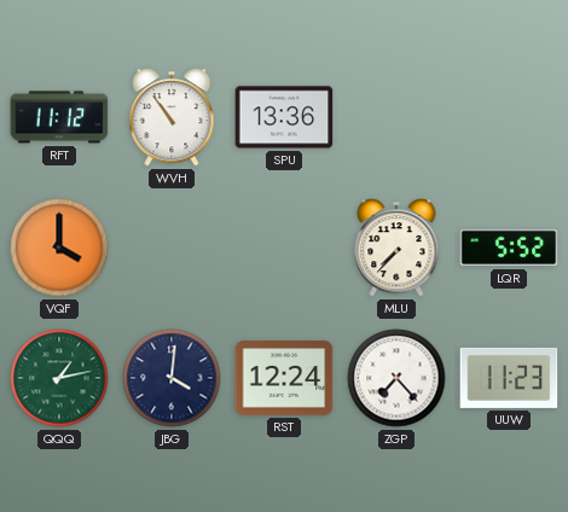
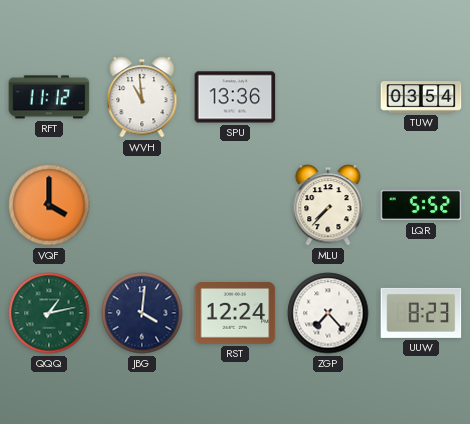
WVH: 10:54 -> 10:59
TUW: none -> 03:54
UUW: 11:23 -> 8:23
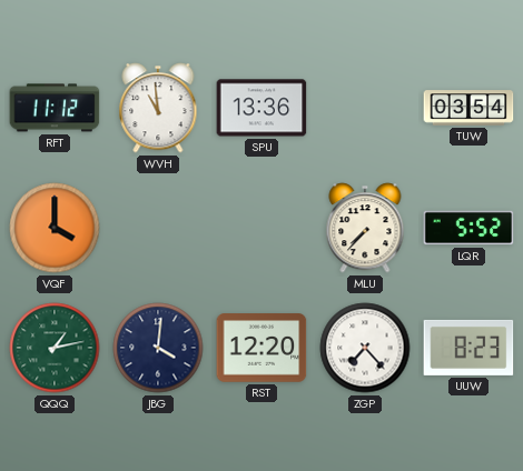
RST: 12:24 -> 12:20
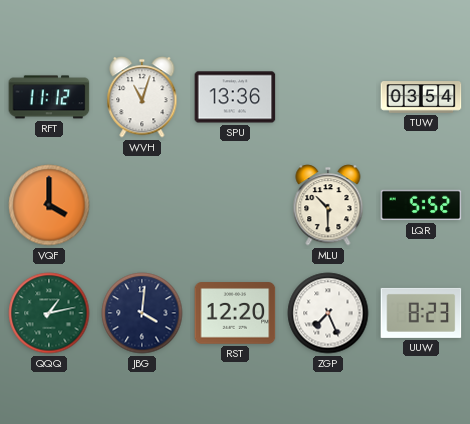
WVH: 10:59 -> 11:03
MLU: 7:37 -> 10:30
ZGP: 7:23 -> 7:26
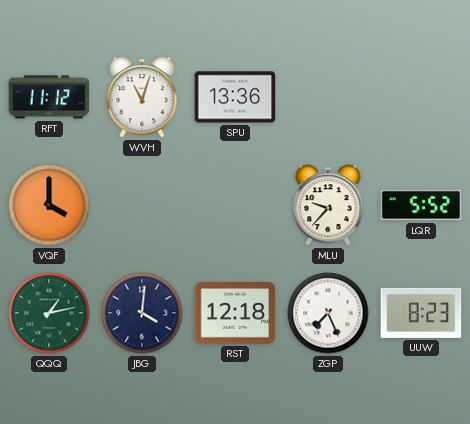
TUW: 03:54 -> none
MLU: 10:30 -> 9:37
RST: 12:20 -> 12:18
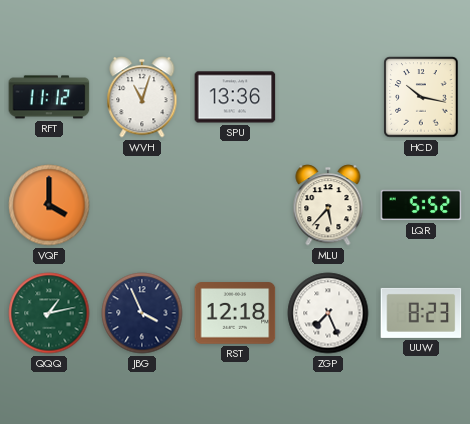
HCD: none -> 10:17
MLU: 9:37 -> 5:37
JBG: 4:01 -> 3:56
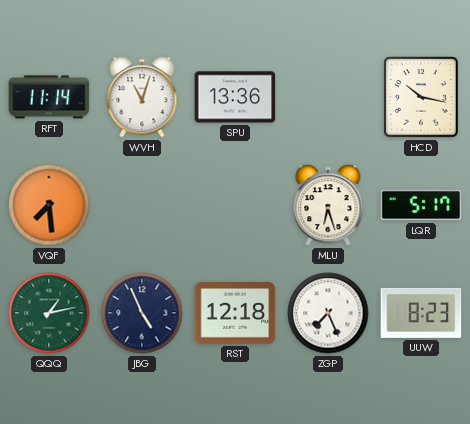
RFT: 11:12 -> 11:14
VQF: 4:00 -> 7:29
MLU: 5:37 -> 6:27
LQR: 5:52 -> 5:17
JBG: 3:56 -> 4:56
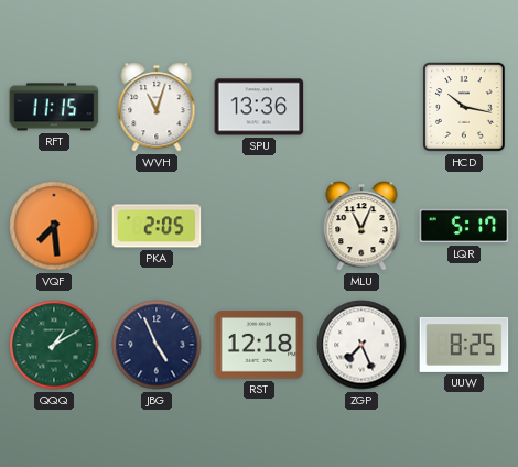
RFT: 11:14 -> 11:15
PKA: none -> 2:05
MLU: 6:27 -> 11:04
QQQ: 1:13 -> 1:10
UUW: 8:23 -> 8:25
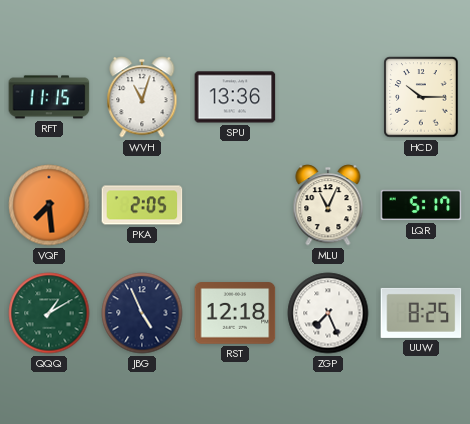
HCD: 10:17 -> 10:15
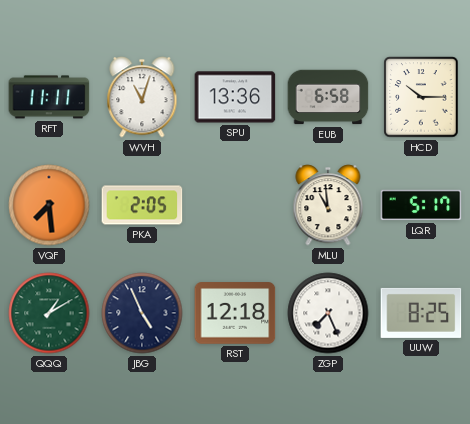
RFT: 11:15 -> 11:11
EUB: none -> 6:58
MLU: 11:04 -> 10:59
